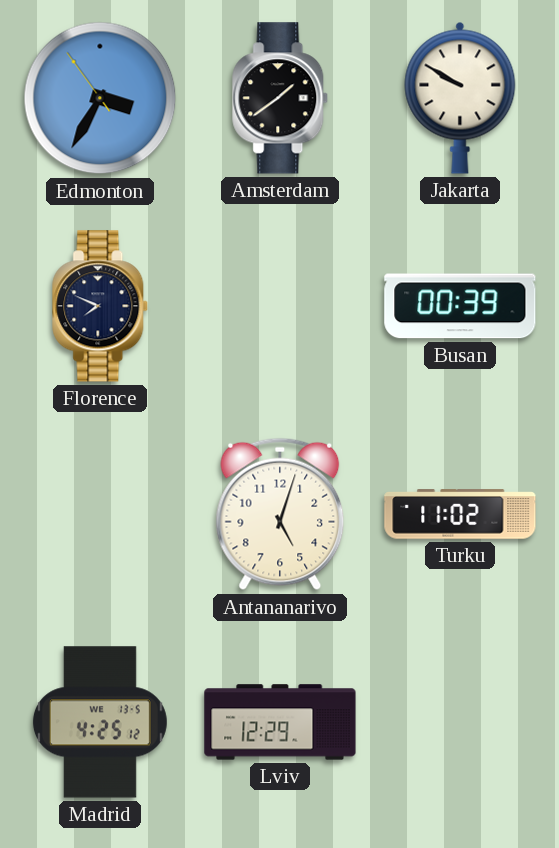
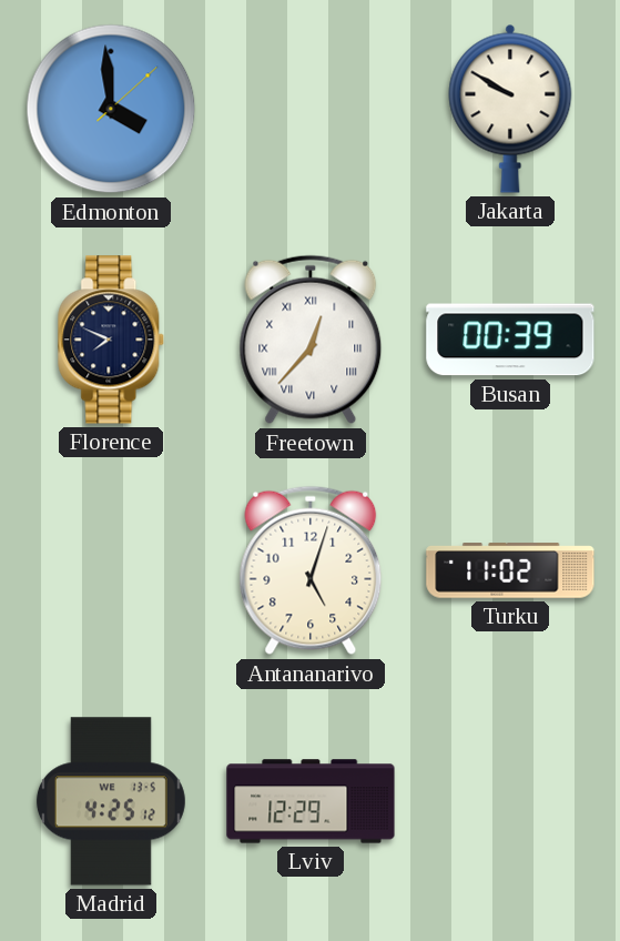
Edmonton: 3:34 -> 3:59
Amsterdam: 1:39 -> none
Freetown: none -> 12:37
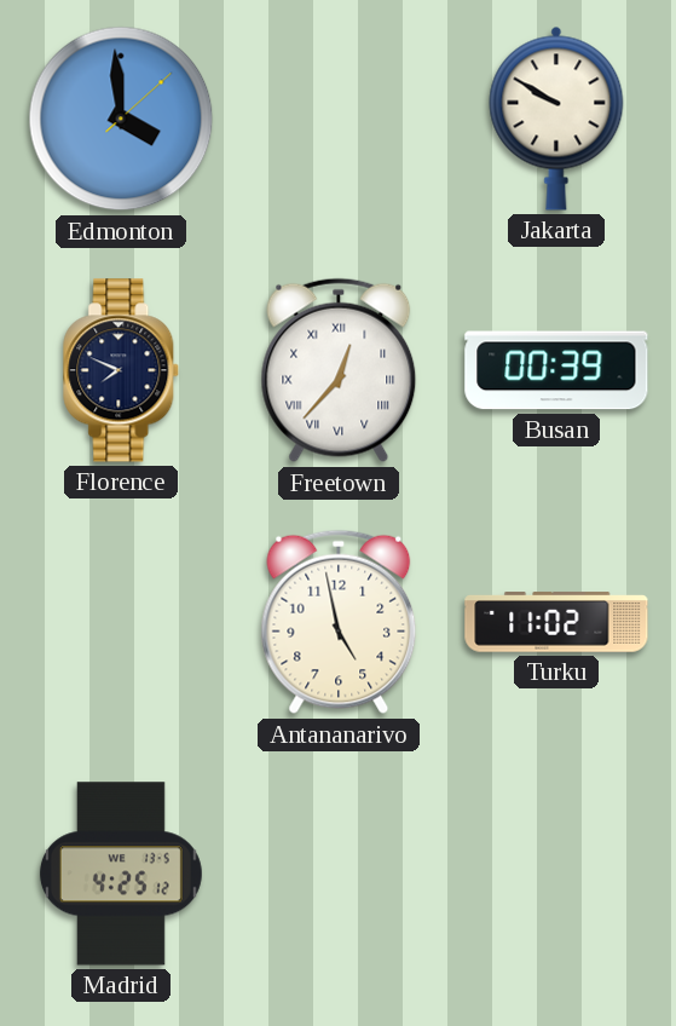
Antananarivo: 5:03 -> 4:58
Lviv: 12:29 -> none
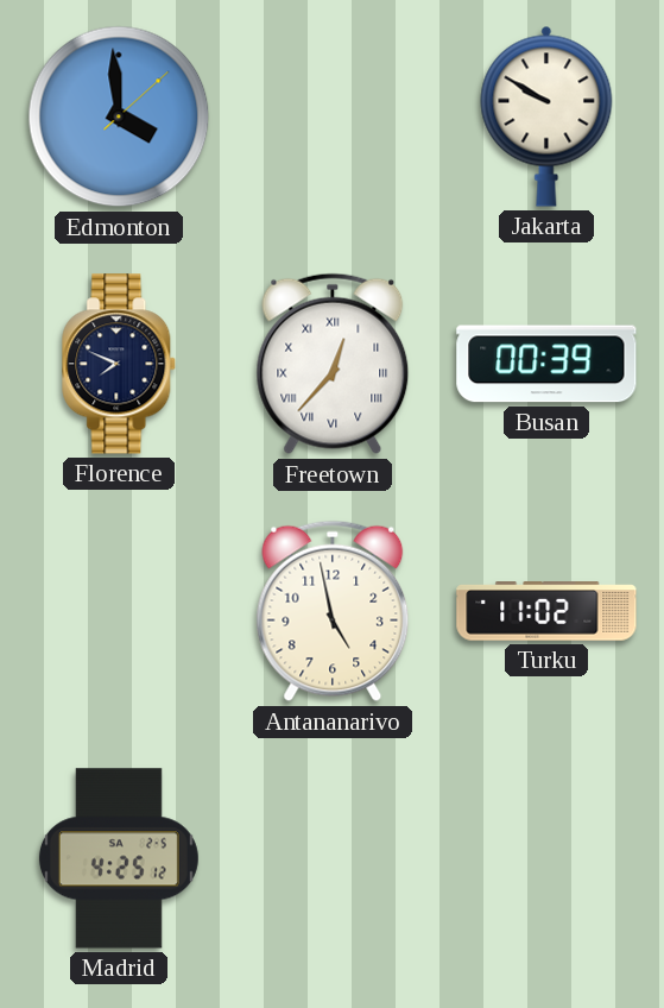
Madrid date: WE 13-5 -> SA 2-5
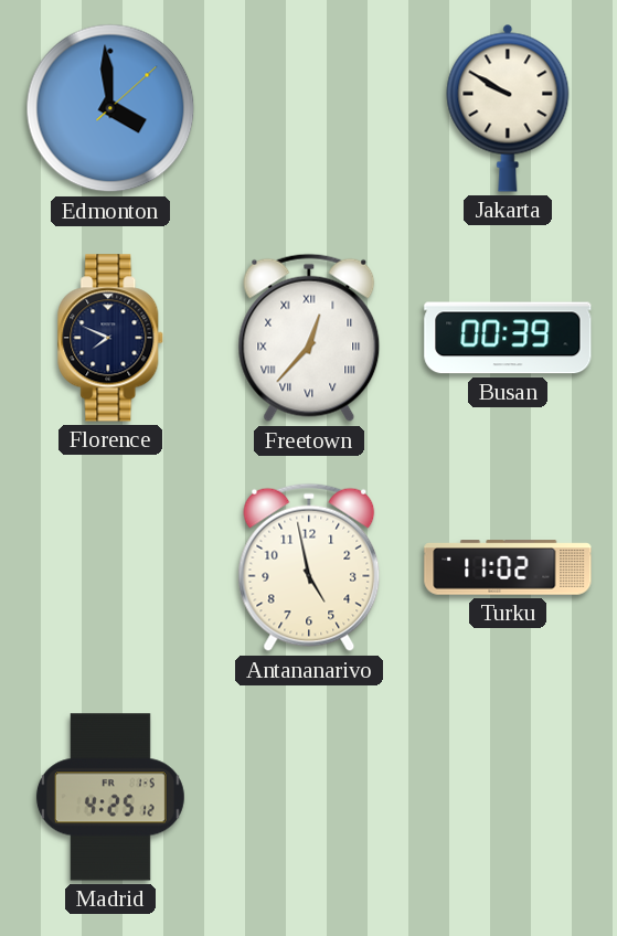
Madrid date: SA 2-5 -> FR 1-5
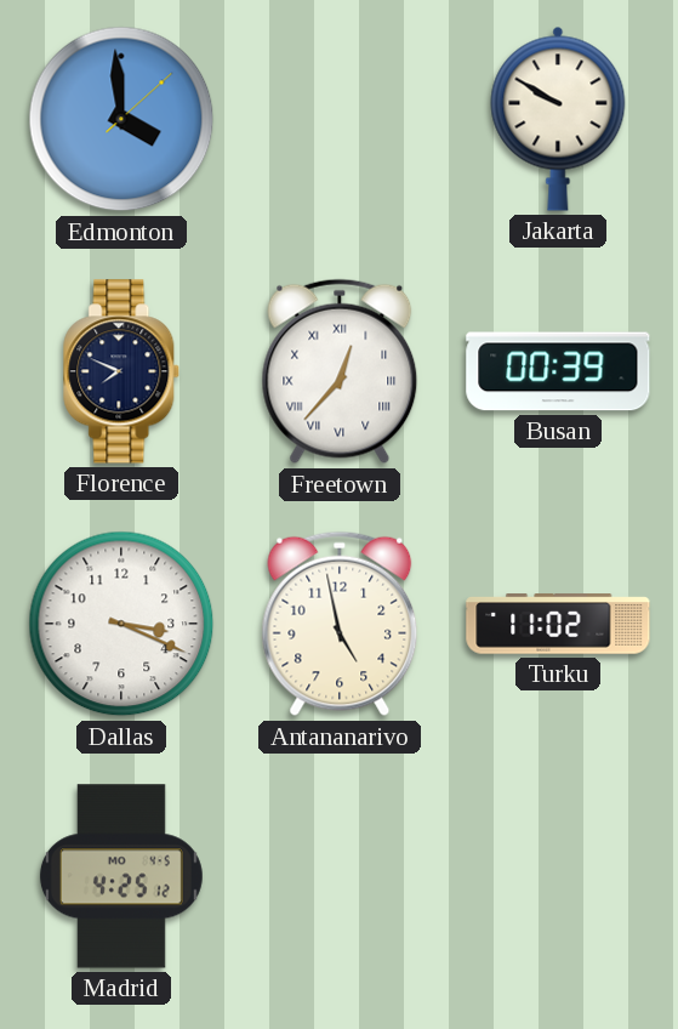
Dallas: none -> 3:19
Madrid date: FR 1-5 -> MO 4-5
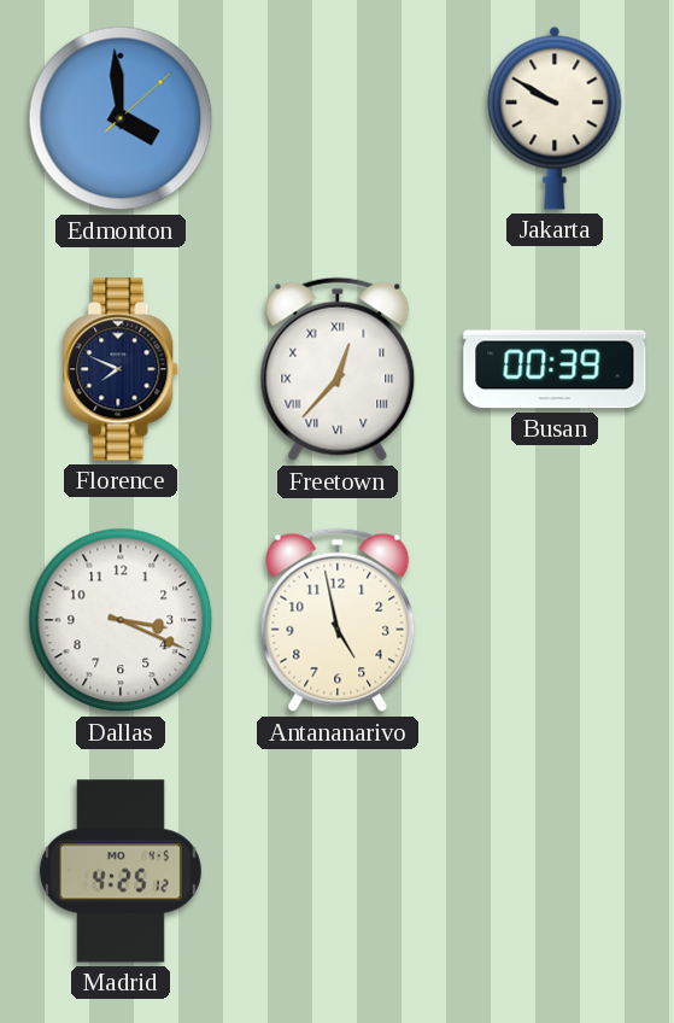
Turku: 11:02 -> none
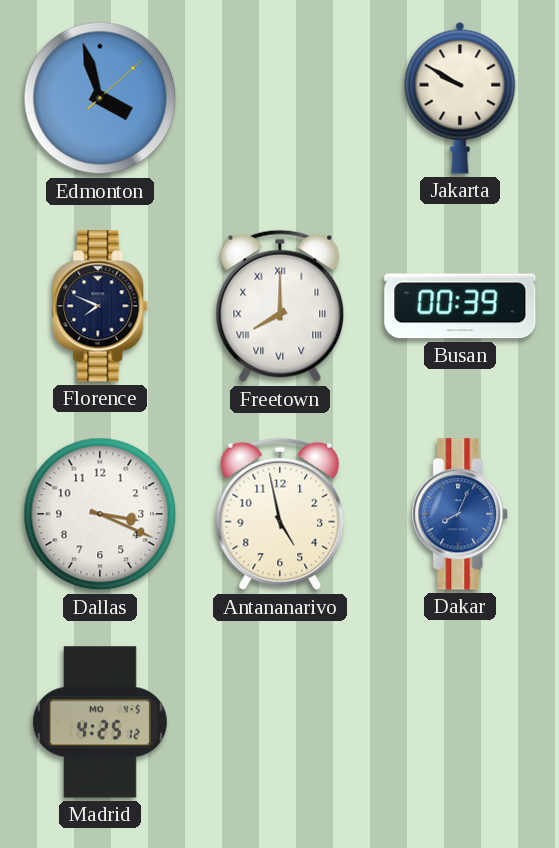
Edmonton: 3:59 -> 3:57
Freetown: 12:37 -> 8:00
Dakar: none -> 8:04
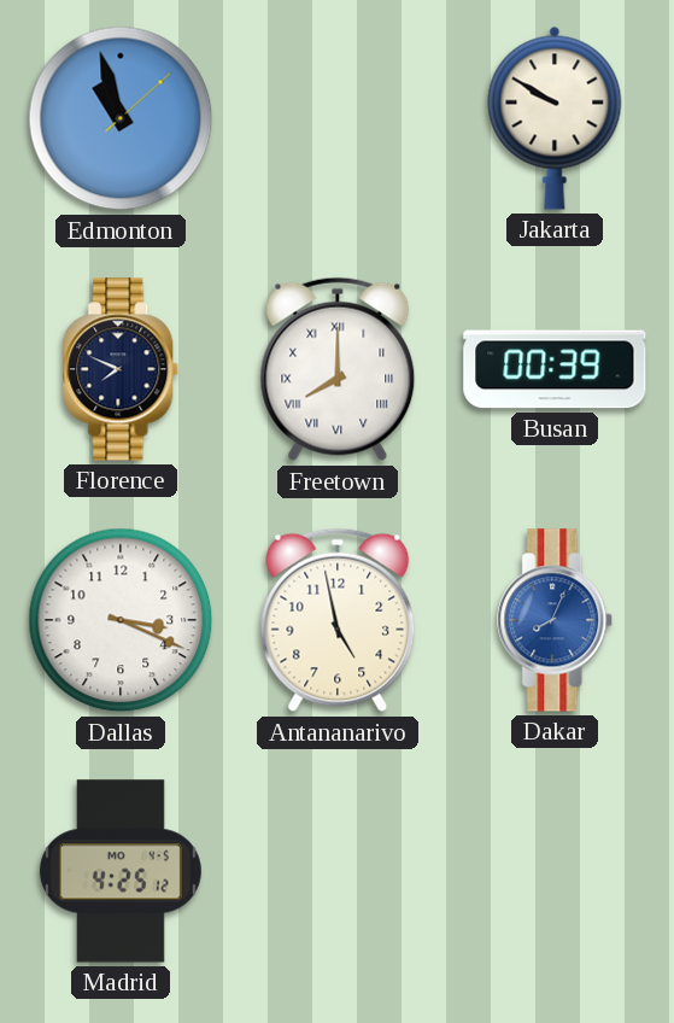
Edmonton: 3:57 -> 10:57
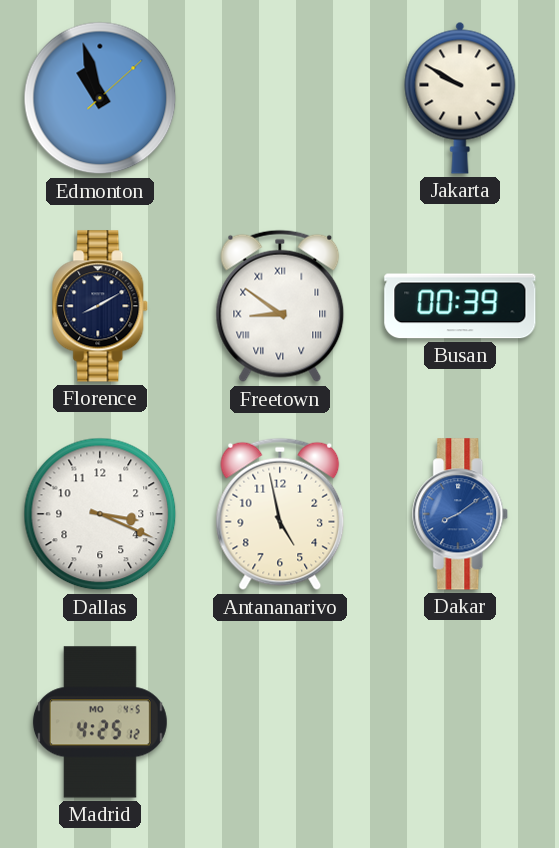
Florence: 7:49 -> 8:10
Freetown: 8:00 -> 8:51
Dakar: 8:04 -> 8:09
